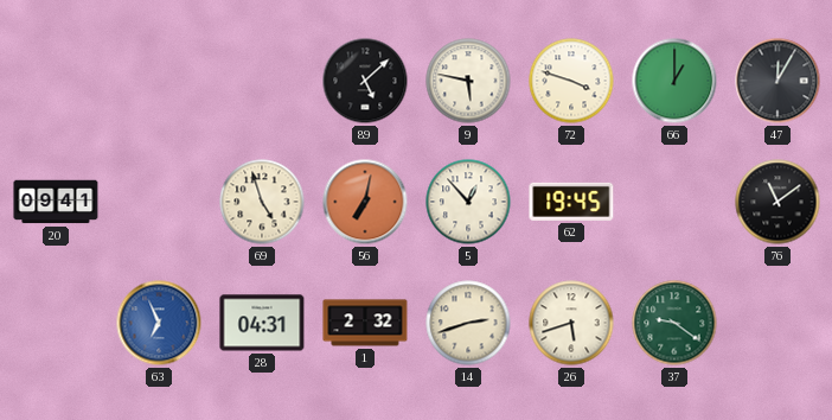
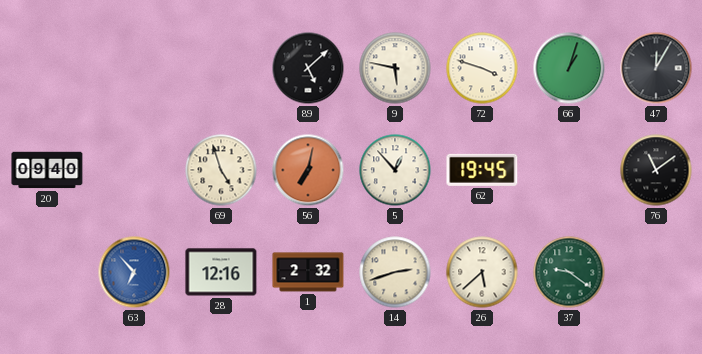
66: 1:00 -> 1:03
20: 09:41 -> 09:40
63: 6:56 -> 6:53
28: 04:31 -> 12:16
26: 5:42 -> 5:38
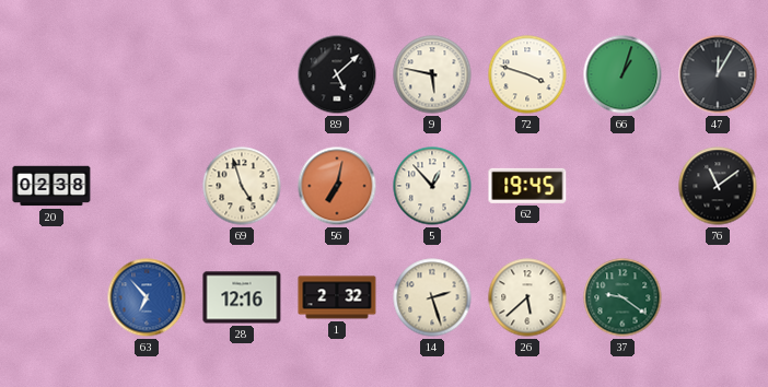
20: 09:40 -> 02:38
14: 2:42 -> 2:27
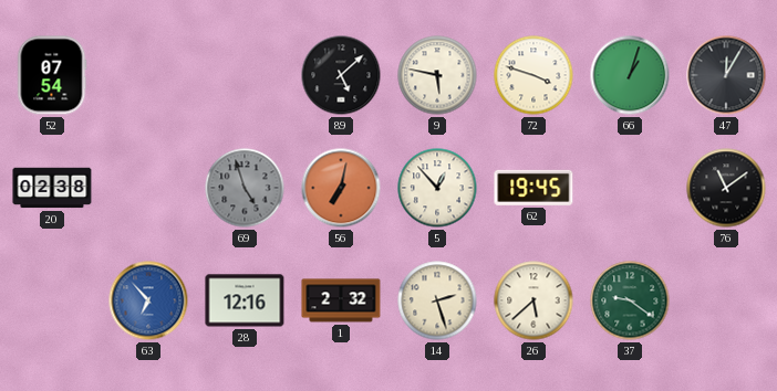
52: none -> 07:54
69 dial: cream -> grey
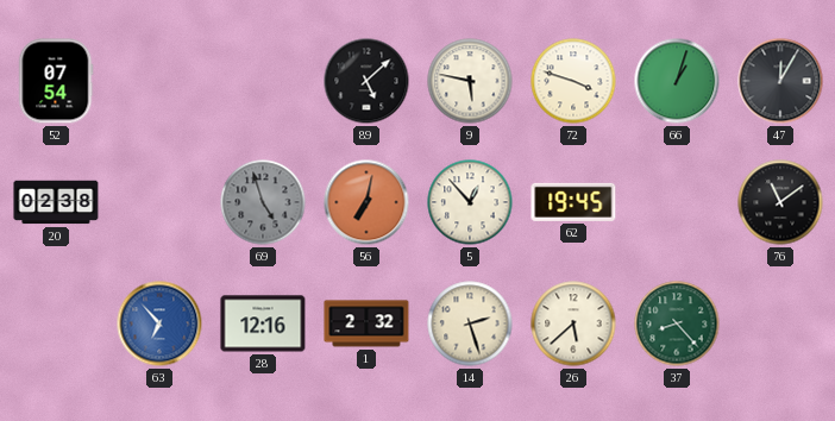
37: 9:21 -> 8:23
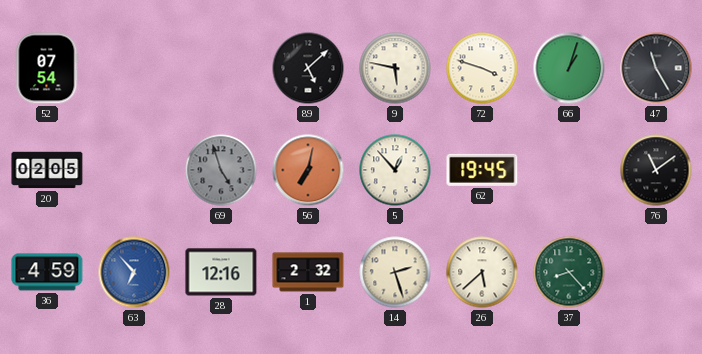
47: 12:05 -> 11:25
20: 02:38 -> 02:05
36: none -> 4:59
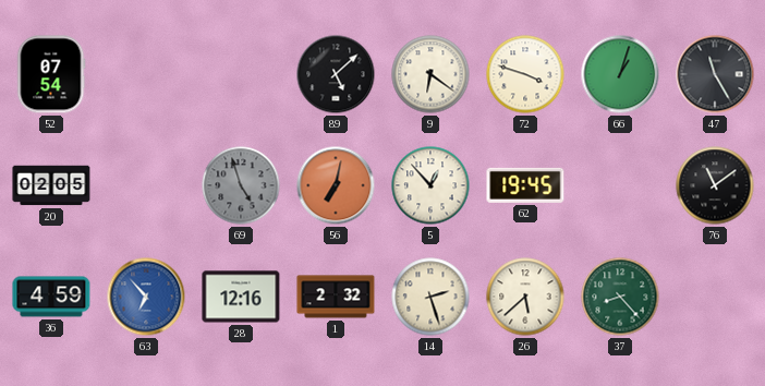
9: 5:47 -> 6:21
